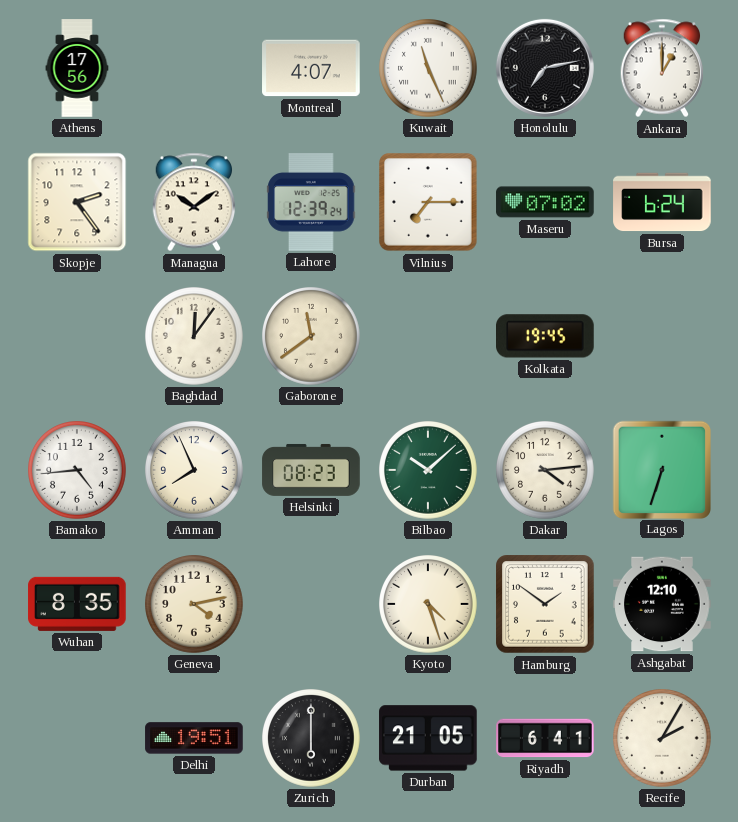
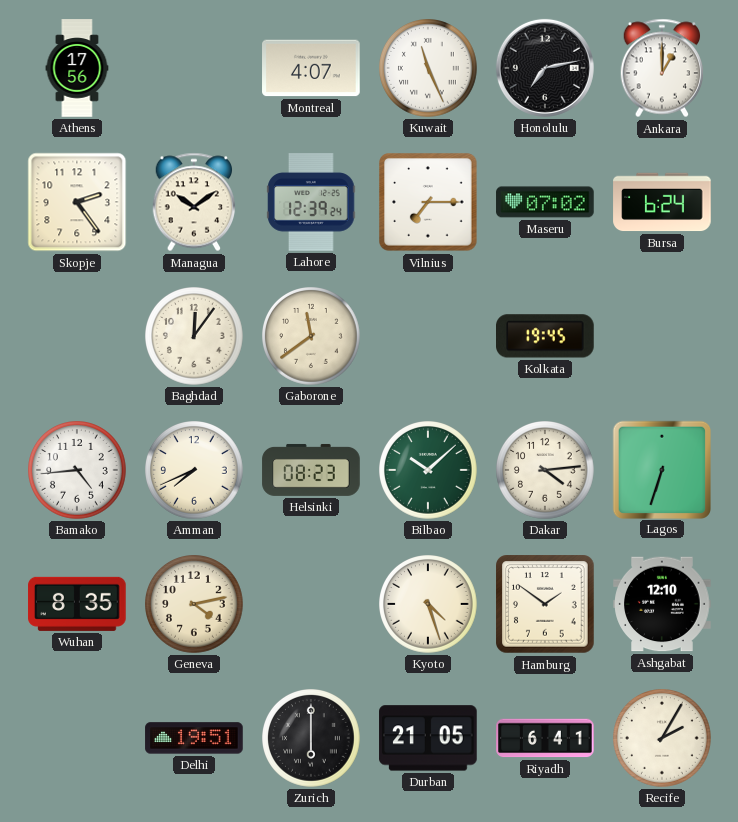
Amman: 7:56 -> 7:41
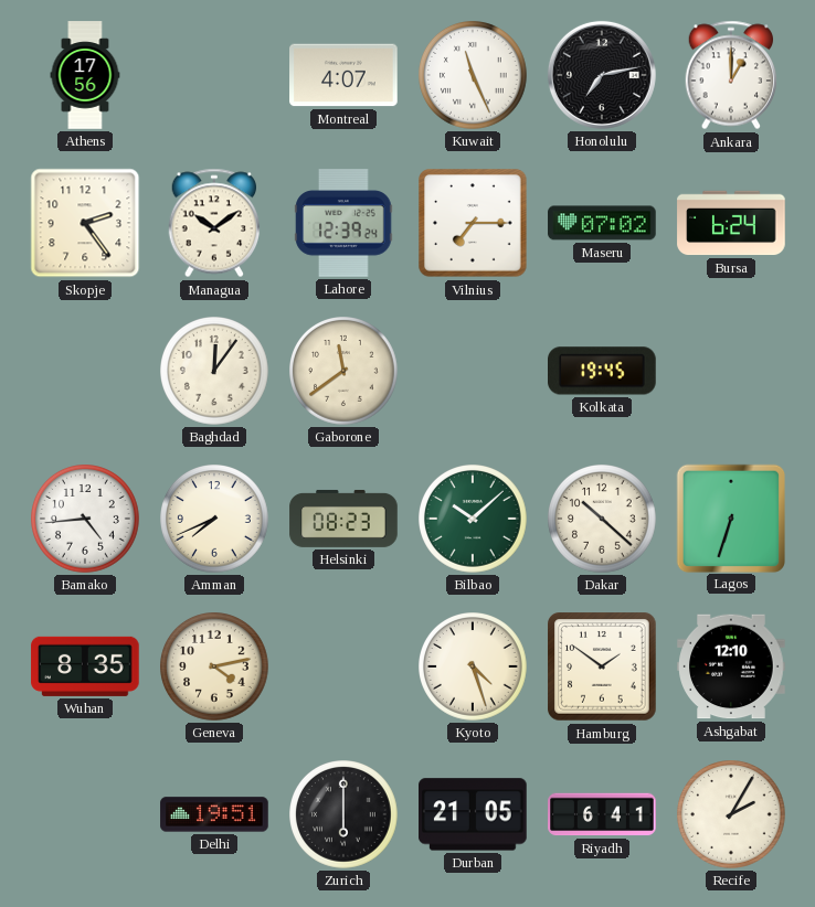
Dakar: 4:14 -> 10:22
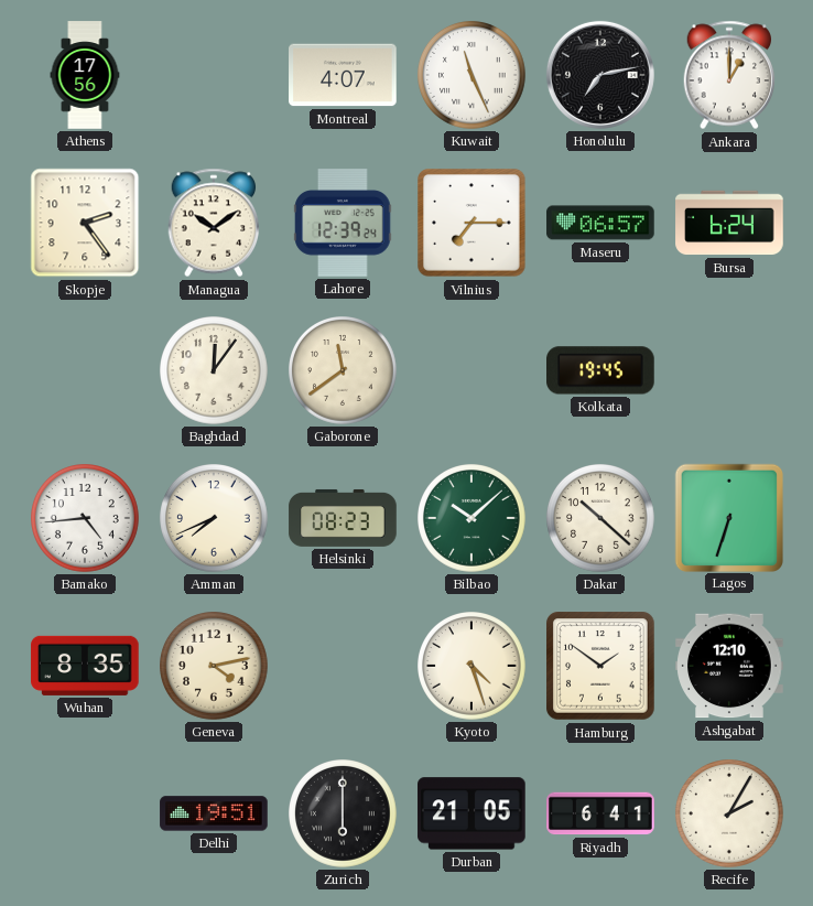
Maseru: 07:02 -> 06:57
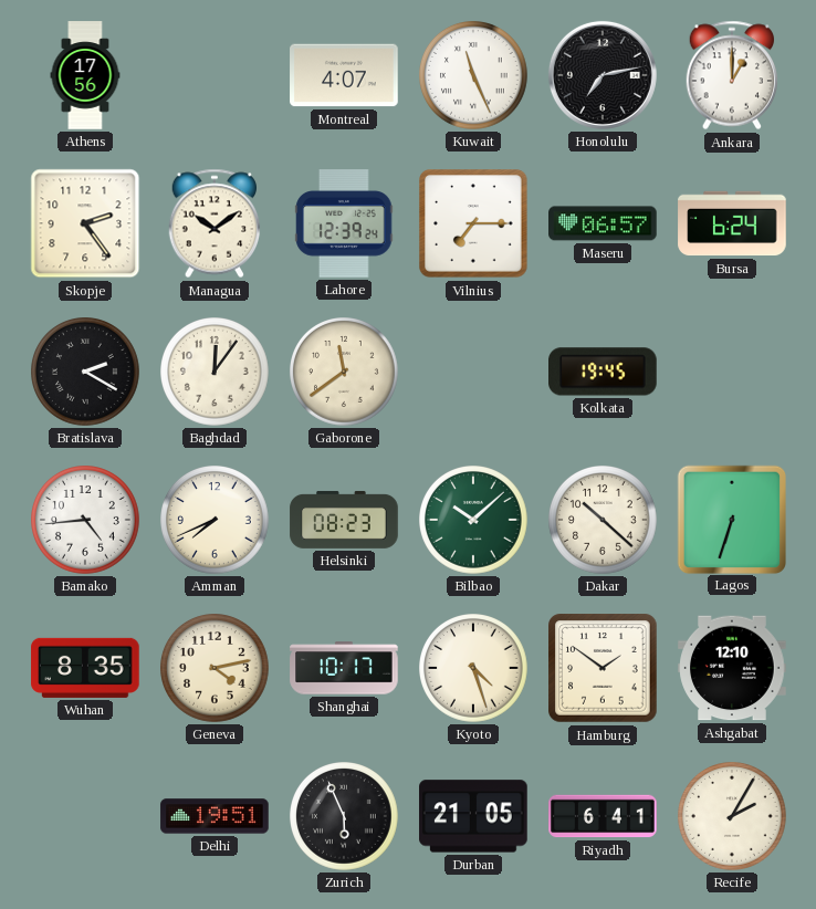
Bratislava: none -> 2:20
Shanghai: none -> 10:17
Zurich: 6:00 -> 5:56
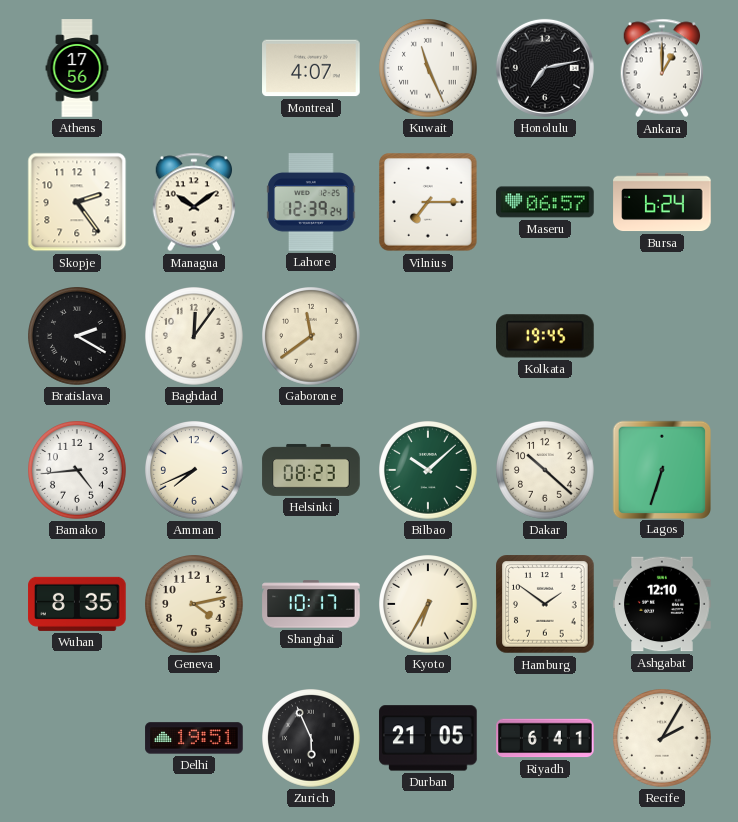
Kyoto: 4:27 -> 6:35
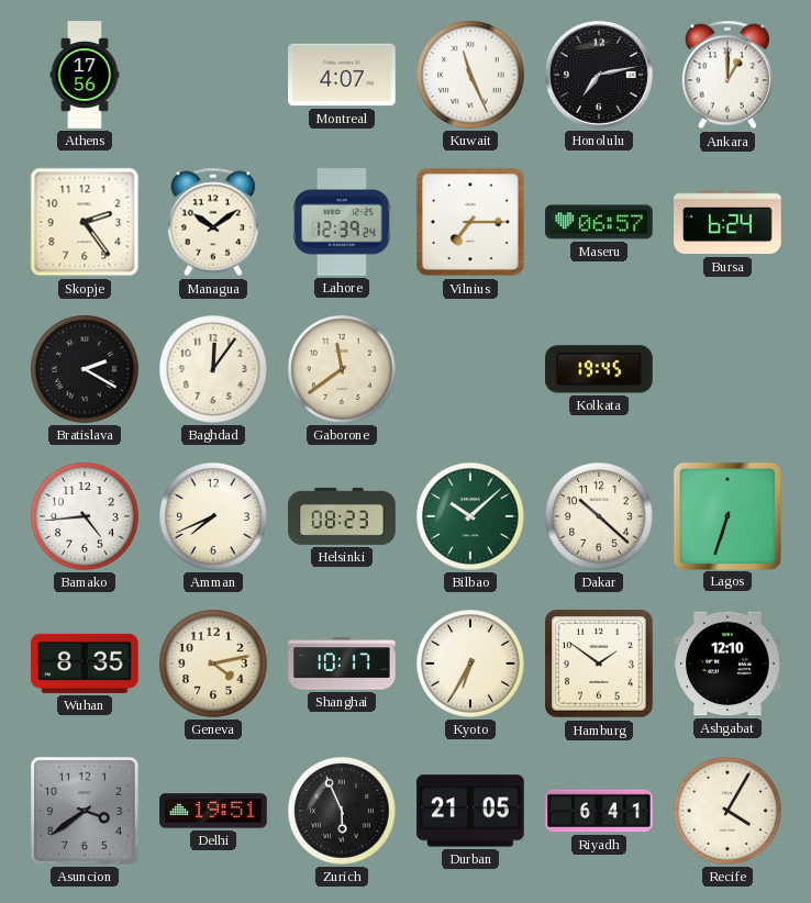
Asuncion: none -> 3:39
Recife: 2:05 -> 4:05
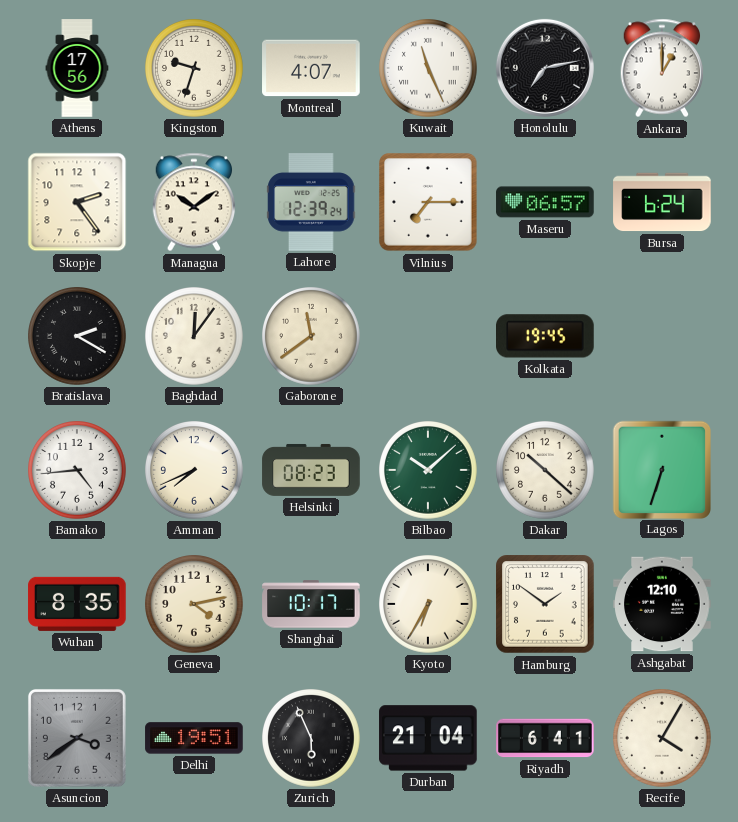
Kingston: none -> 9:33
Durban: 21:05 -> 21:04
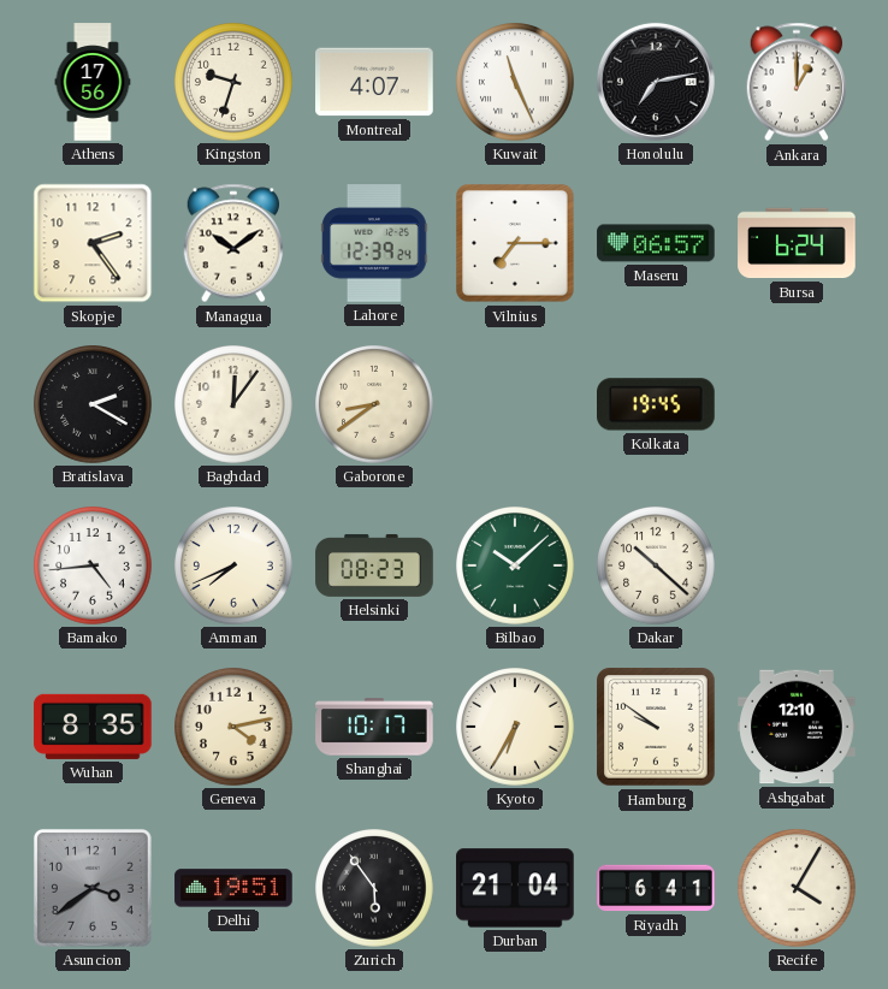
Gaborone: 11:39 -> 8:39
Lagos: 6:33 -> none
Hamburg: 1:51 -> 9:51
Zurich: 5:56 -> 5:54
